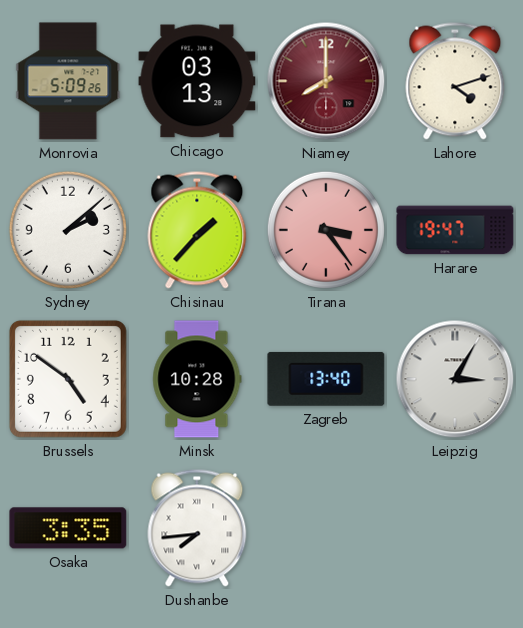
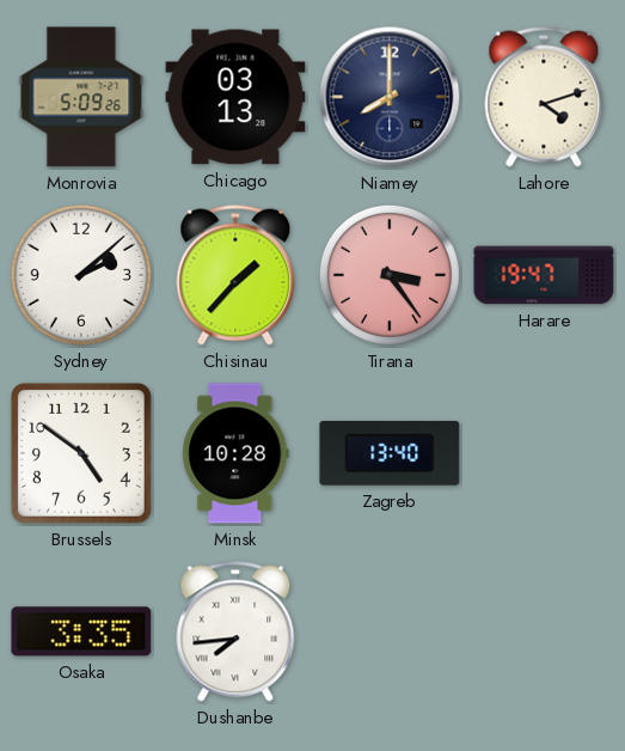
Niamey dial: burgundy -> navy
Leipzig: 3:05 -> none
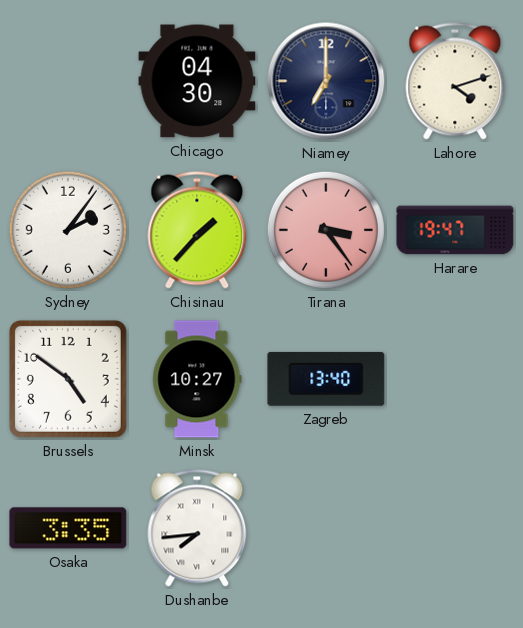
Monrovia: 5:09 -> none
Chicago: 03:13 -> 04:30
Niamey: 8:00 -> 7:00
Sydney: 2:08 -> 2:06
Minsk: 10:28 -> 10:27
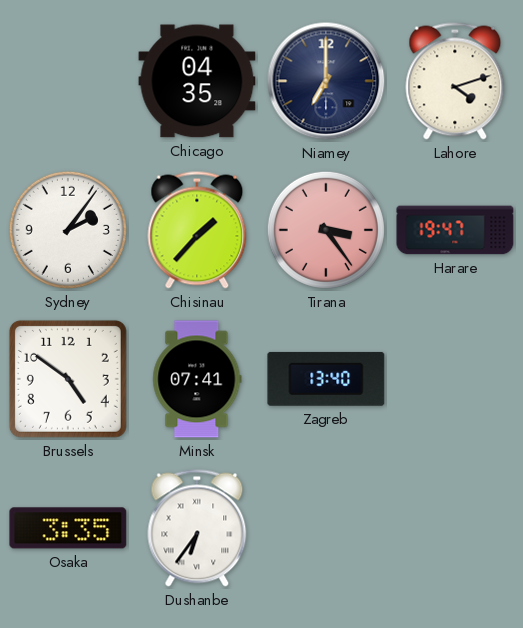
Chicago: 04:30 -> 04:35
Minsk: 10:27 -> 07:41
Dushanbe: 7:44 -> 6:36
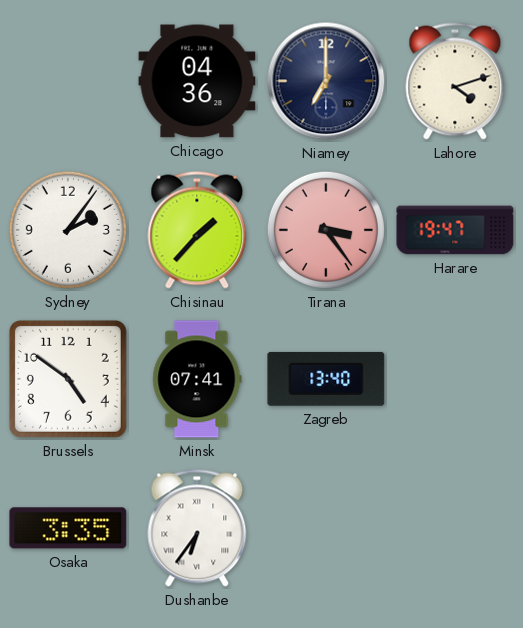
Chicago: 04:35 -> 04:36
